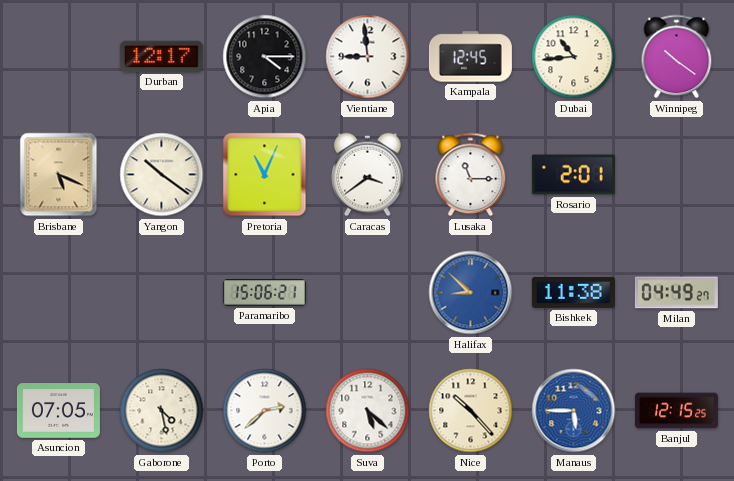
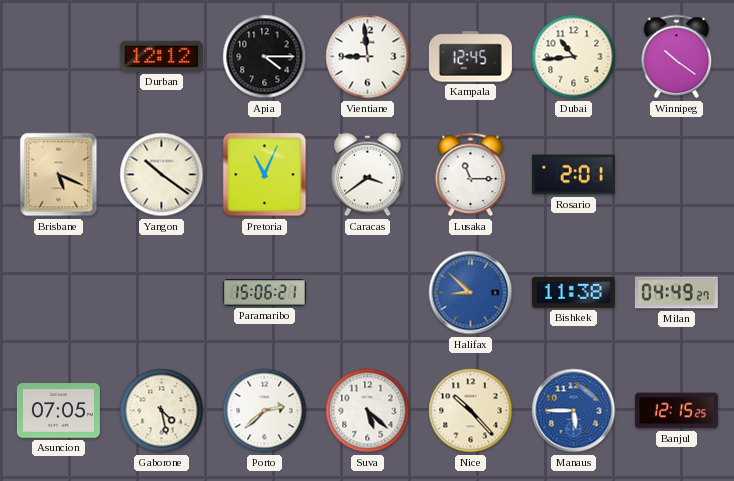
Durban: 12:17 -> 12:12
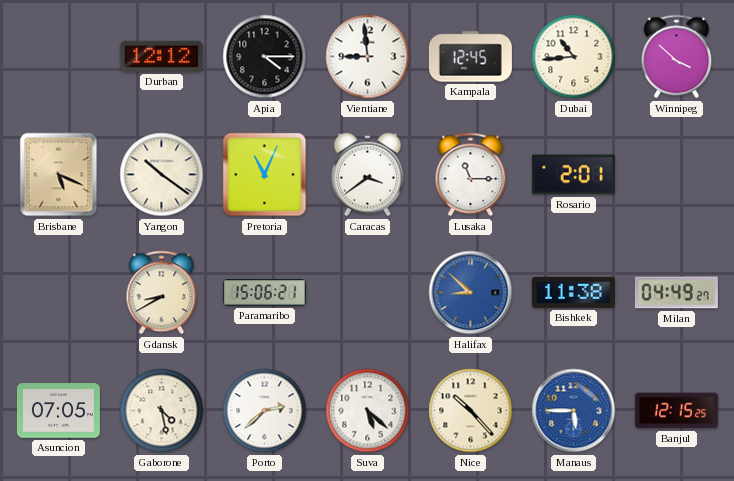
Winnipeg: 10:21 -> 3:52
Gdansk: none -> 8:40
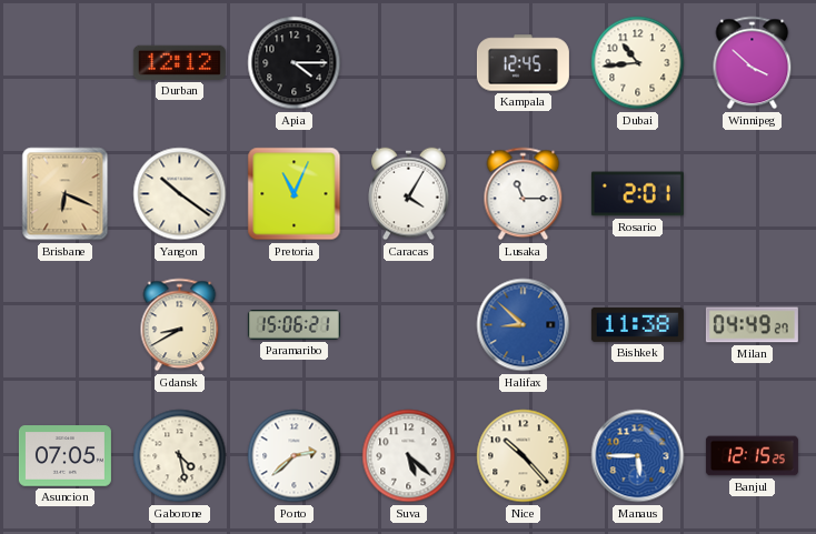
Vientiane: 8:59 -> none
Brisbane: 5:19 -> 6:19
Caracas: 3:39 -> 4:05
